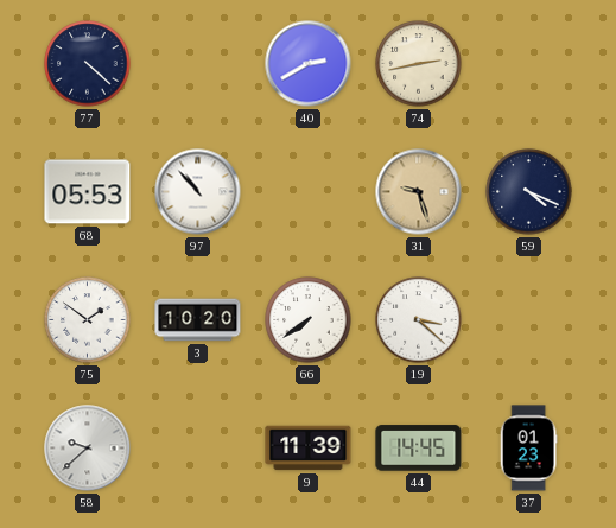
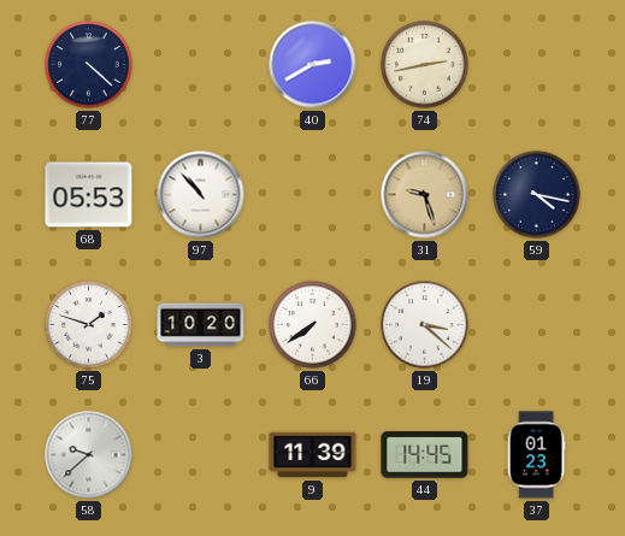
59: 4:19 -> 4:17
75: 1:51 -> 1:48
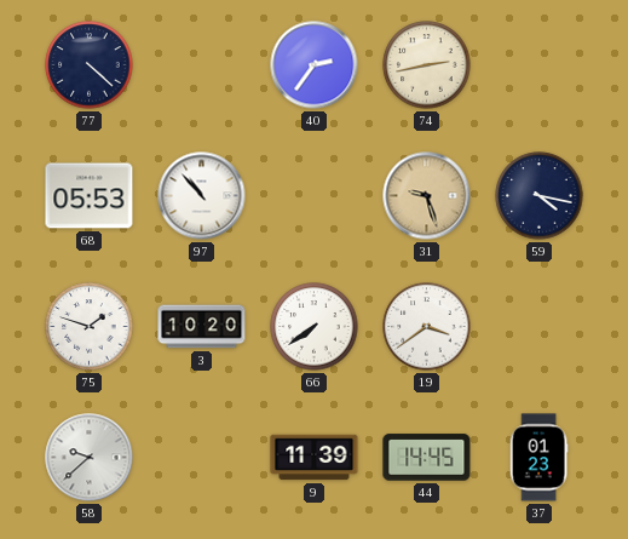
40: 2:40 -> 2:36
19: 3:22 -> 3:39
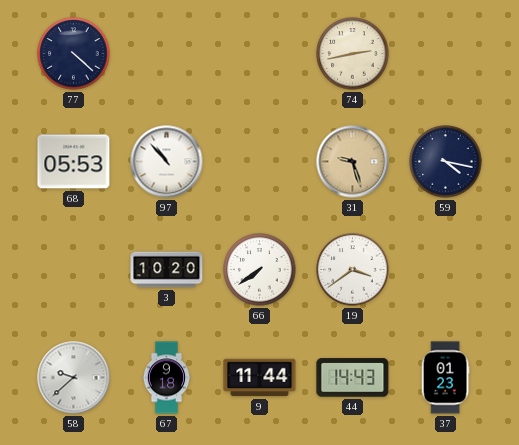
40: 2:36 -> none
75: 1:48 -> none
67: none -> 9:18
9: 11:39 -> 11:44
44: 14:45 -> 14:43
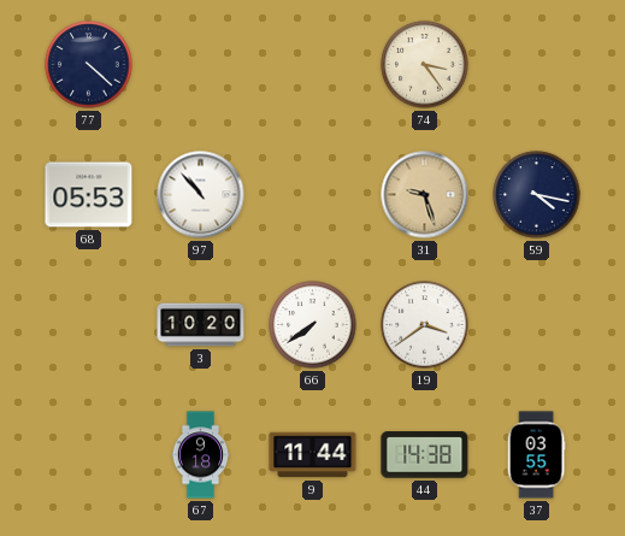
74: 2:43 -> 3:24
58: 9:38 -> none
44: 14:43 -> 14:38
37: 01:23 -> 03:55
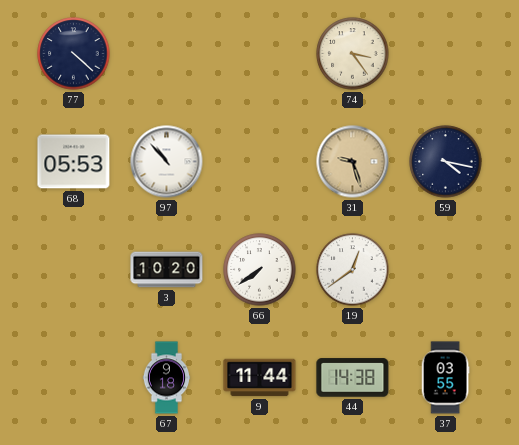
19: 3:39 -> 12:39
